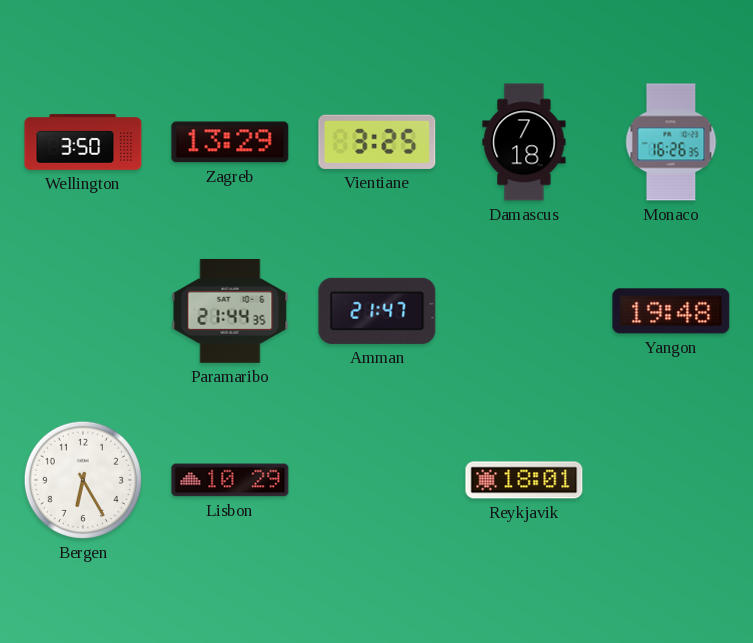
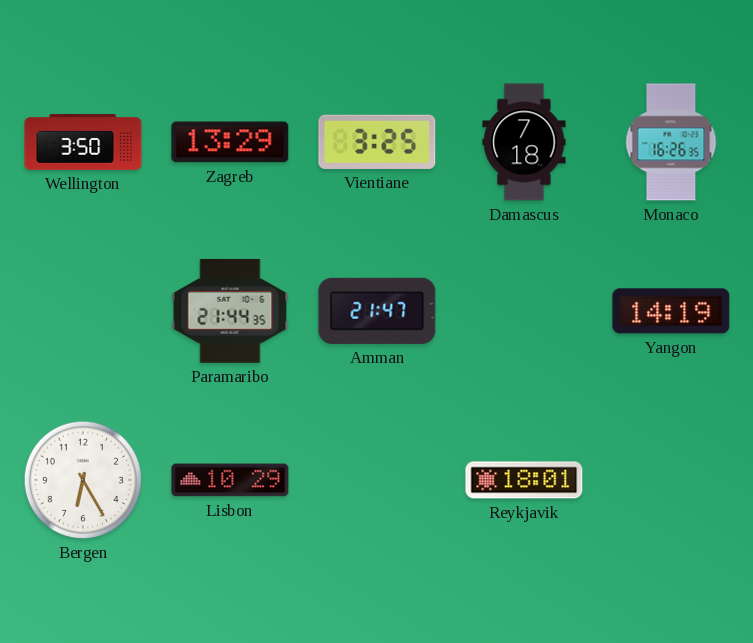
Yangon: 19:48 -> 14:19
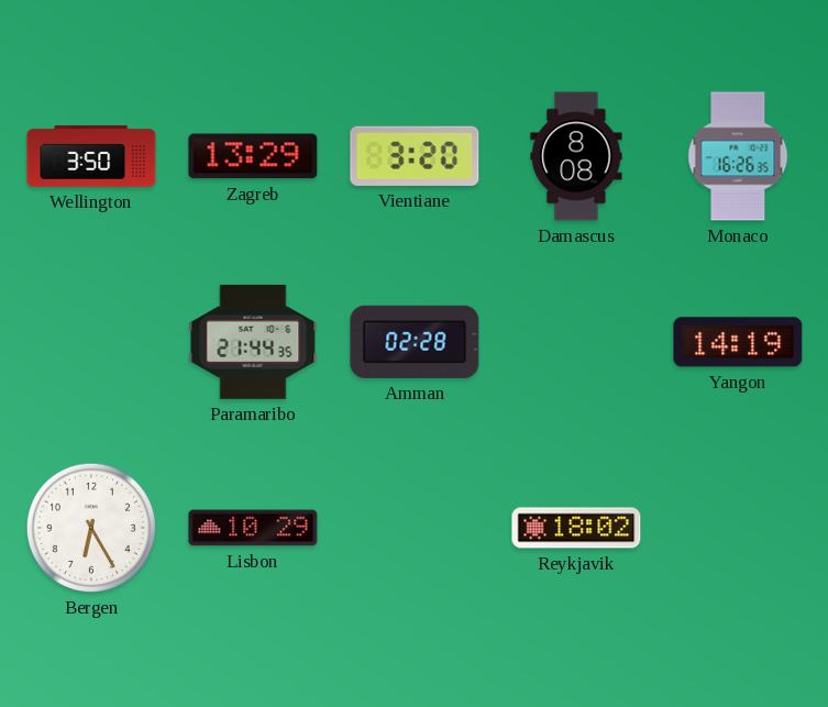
Vientiane: 3:25 -> 3:20
Damascus: 7:18 -> 8:08
Amman: 21:47 -> 02:28
Reykjavik: 18:01 -> 18:02
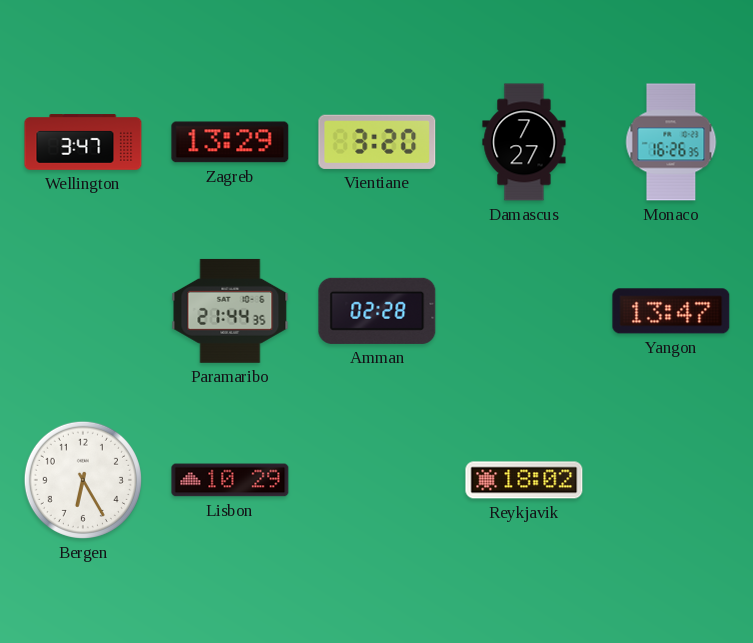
Wellington: 3:50 -> 3:47
Damascus: 8:08 -> 7:27
Yangon: 14:19 -> 13:47
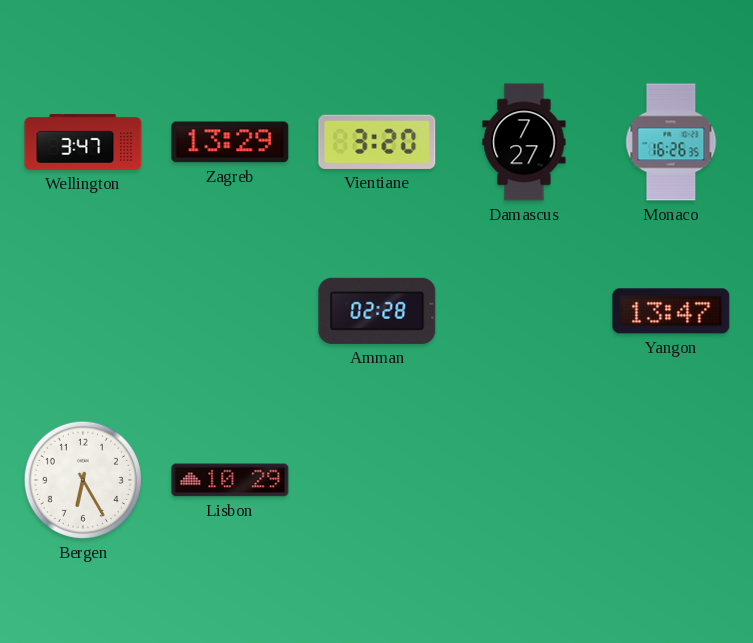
Paramaribo: 21:44 -> none
Reykjavik: 18:02 -> none
